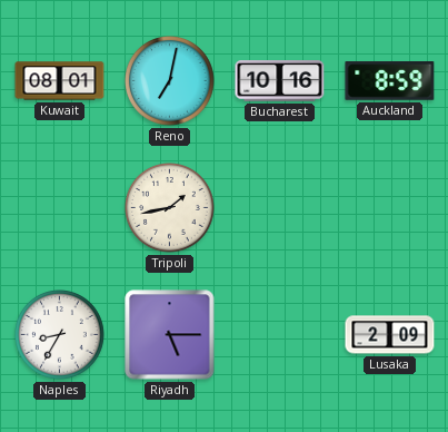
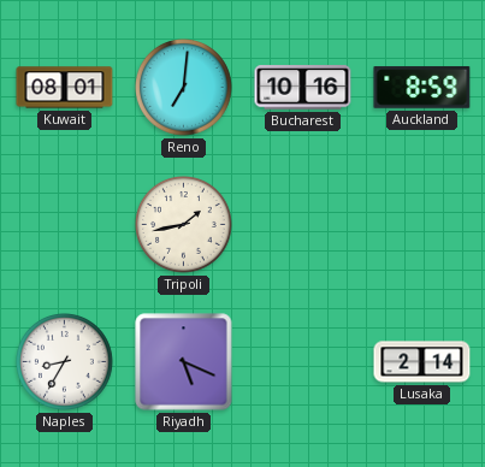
Reno: 7:02 -> 7:01
Riyadh: 5:15 -> 5:19
Lusaka: 2:09 -> 2:14
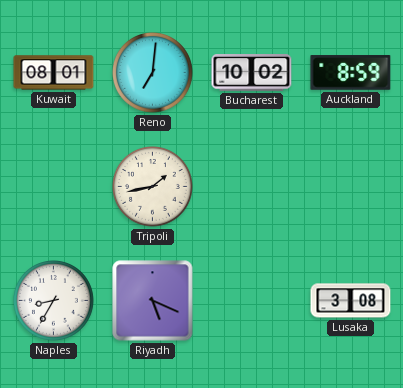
Bucharest: 10:16 -> 10:02
Lusaka: 2:14 -> 3:08
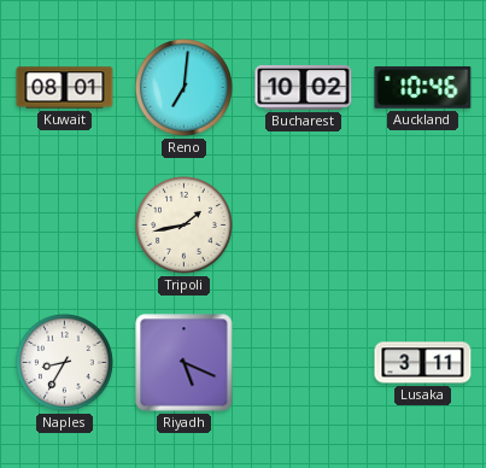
Auckland: 8:59 -> 10:46
Lusaka: 3:08 -> 3:11
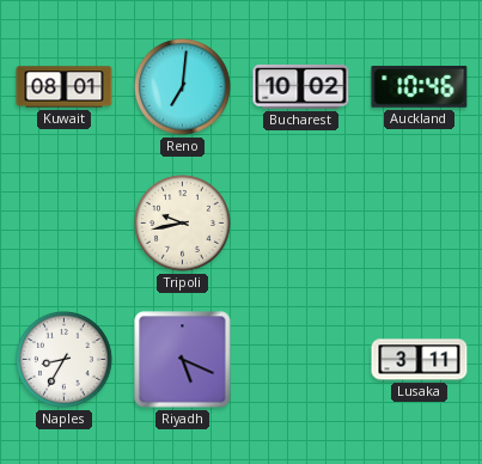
Tripoli: 1:43 -> 9:43
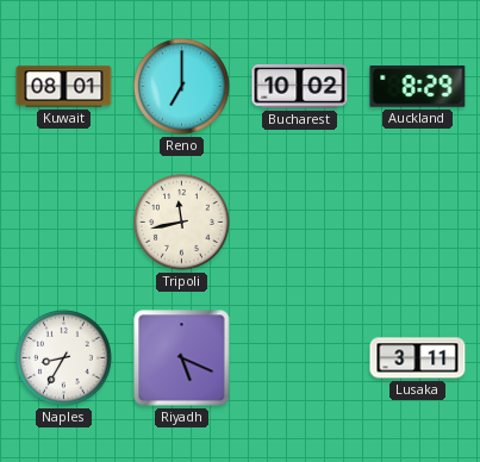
Reno: 7:01 -> 7:00
Auckland: 10:46 -> 8:29
Tripoli: 9:43 -> 11:43
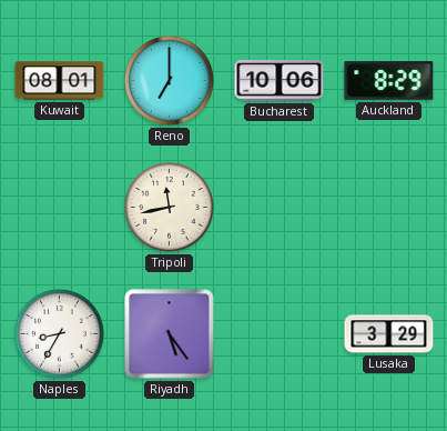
Bucharest: 10:02 -> 10:06
Riyadh: 5:19 -> 5:24
Lusaka: 3:11 -> 3:29
